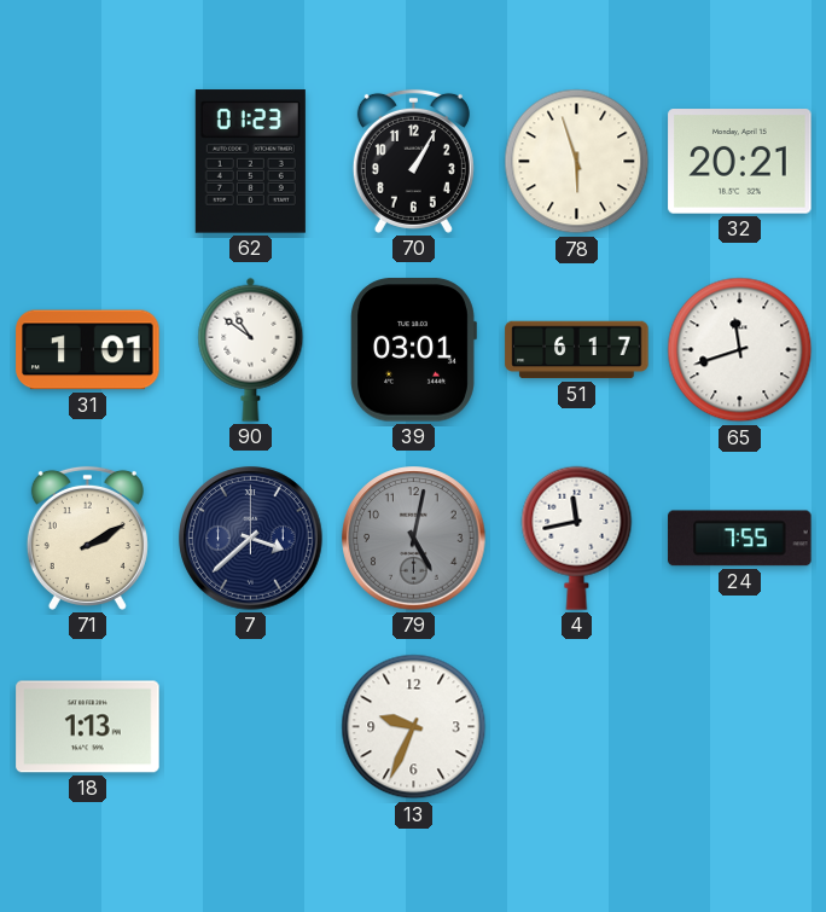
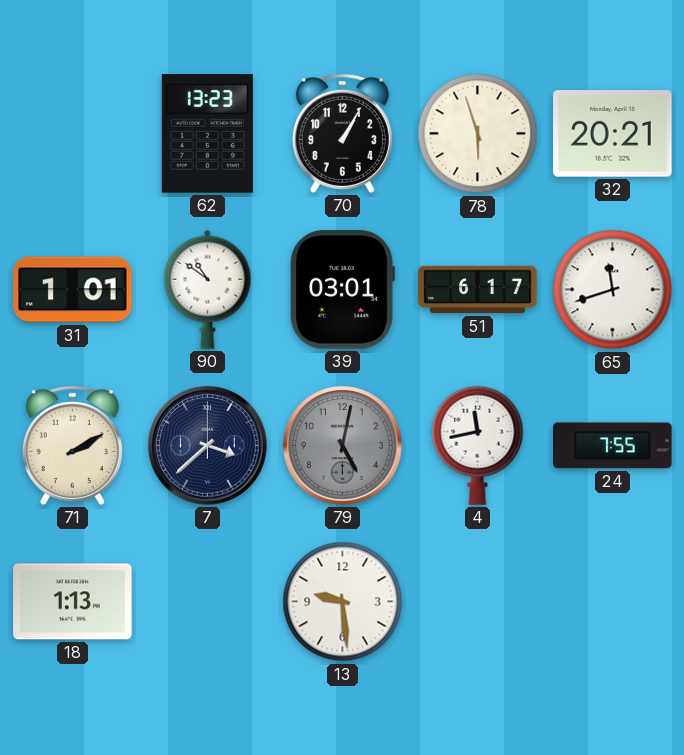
62: 01:23 -> 13:23
13: 9:34 -> 9:29
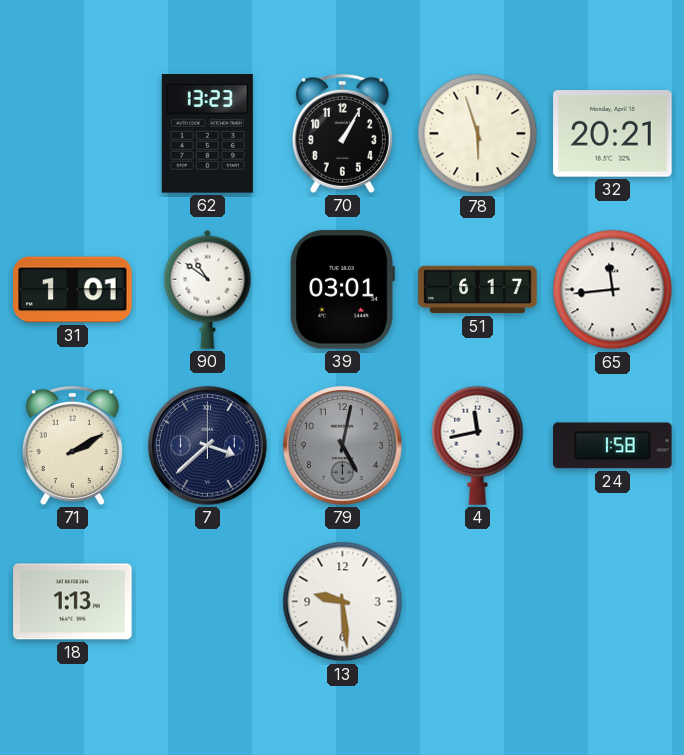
65: 11:42 -> 11:44
24: 7:55 -> 1:58
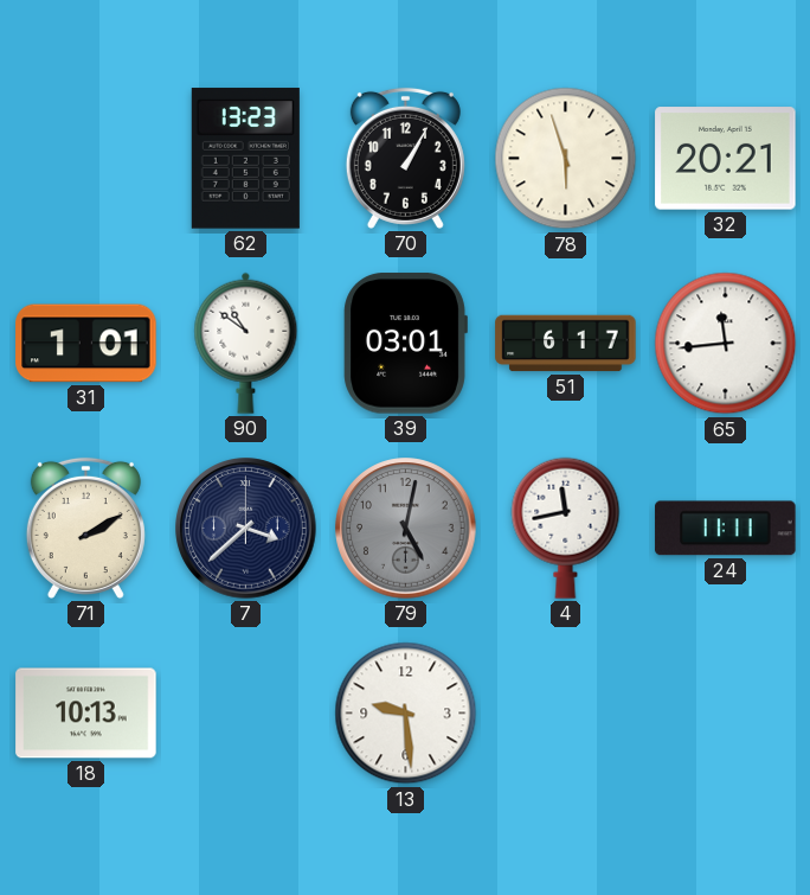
24: 1:58 -> 11:11
18: 1:13 -> 10:13
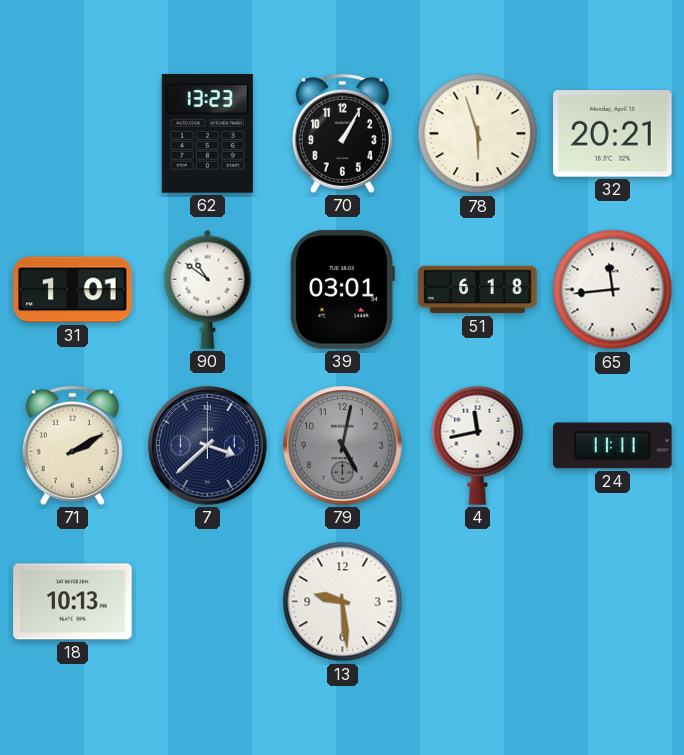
51: 6:17 -> 6:18
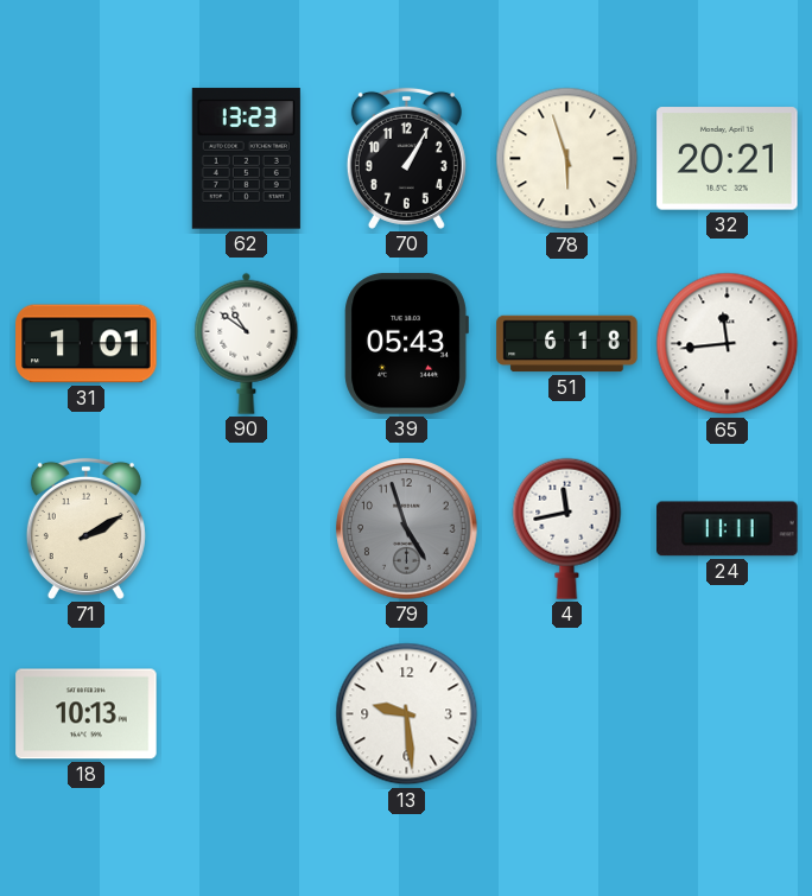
39: 03:01 -> 05:43
7: 3:38 -> none
79: 5:02 -> 4:57
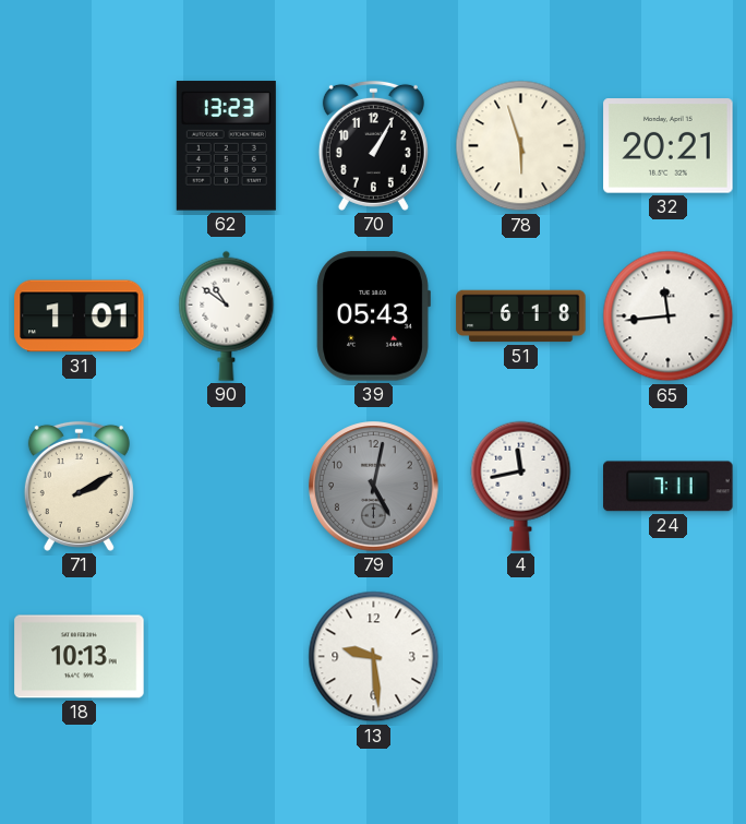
79: 4:57 -> 5:02
24: 11:11 -> 7:11
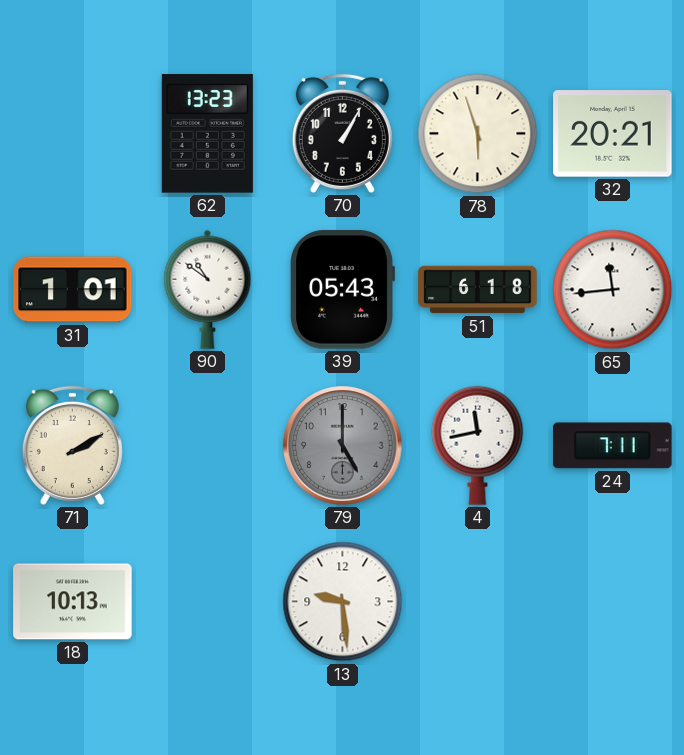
79: 5:02 -> 5:00
